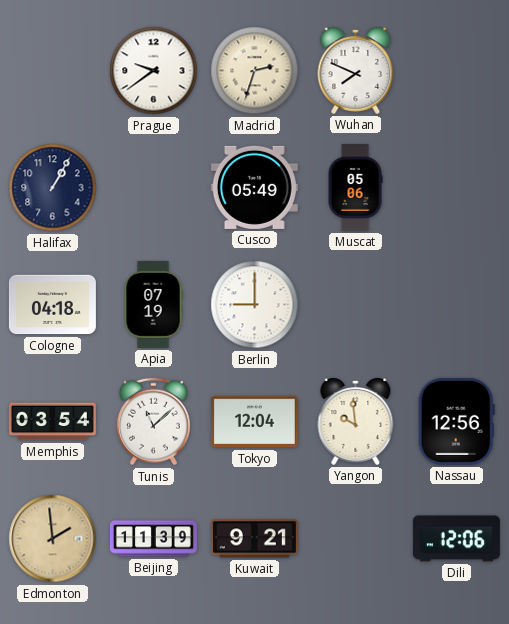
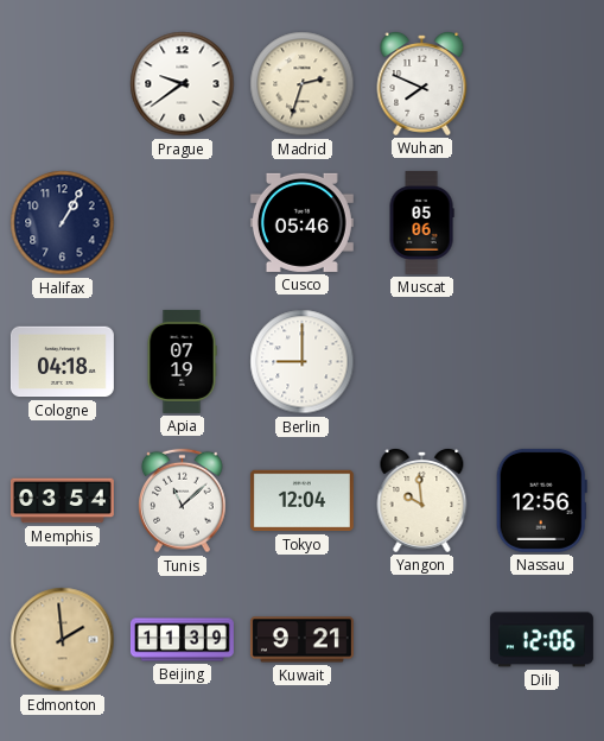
Cusco: 05:49 -> 05:46
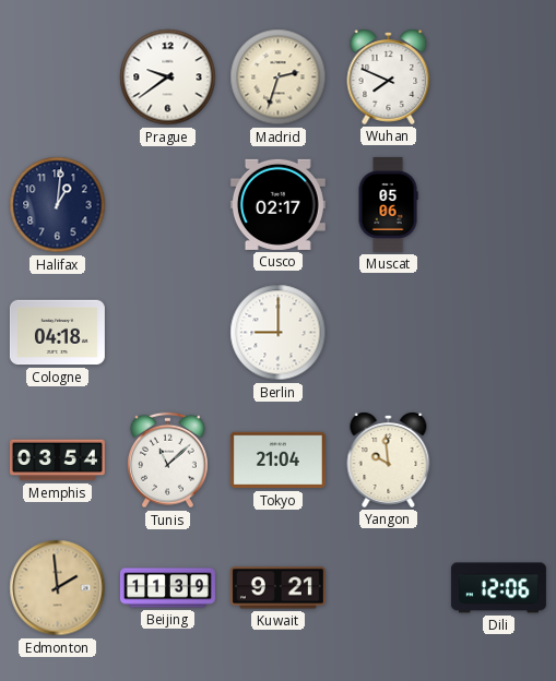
Halifax: 1:05 -> 1:01
Cusco: 05:46 -> 02:17
Apia: 07:19 -> none
Tokyo: 12:04 -> 21:04
Nassau: 12:56 -> none
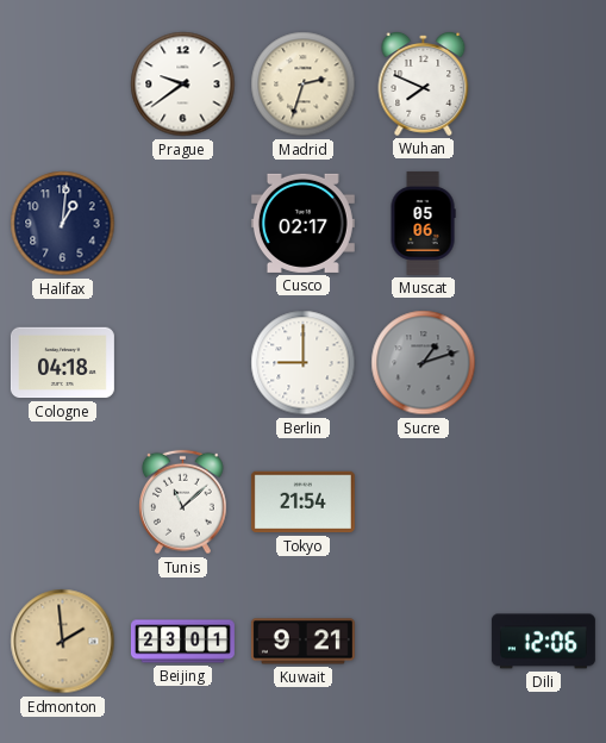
Sucre: none -> 1:12
Memphis: 03:54 -> none
Tokyo: 21:04 -> 21:54
Yangon: 9:59 -> none
Beijing: 11:39 -> 23:01
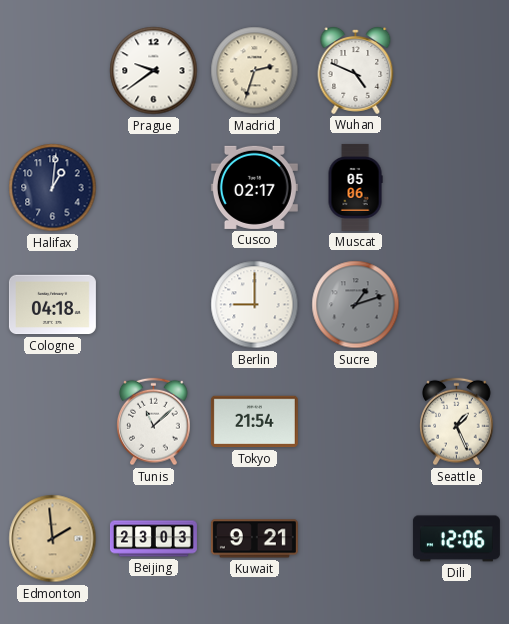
Wuhan: 7:49 -> 4:49
Seattle: none -> 1:26
Beijing: 23:01 -> 23:03
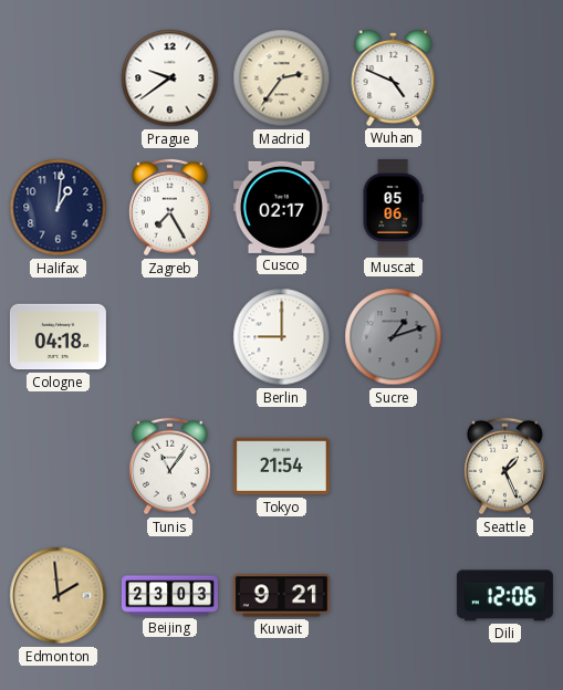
Madrid: 2:33 -> 2:36
Zagreb: none -> 7:25
Tunis: 11:08 -> 11:06
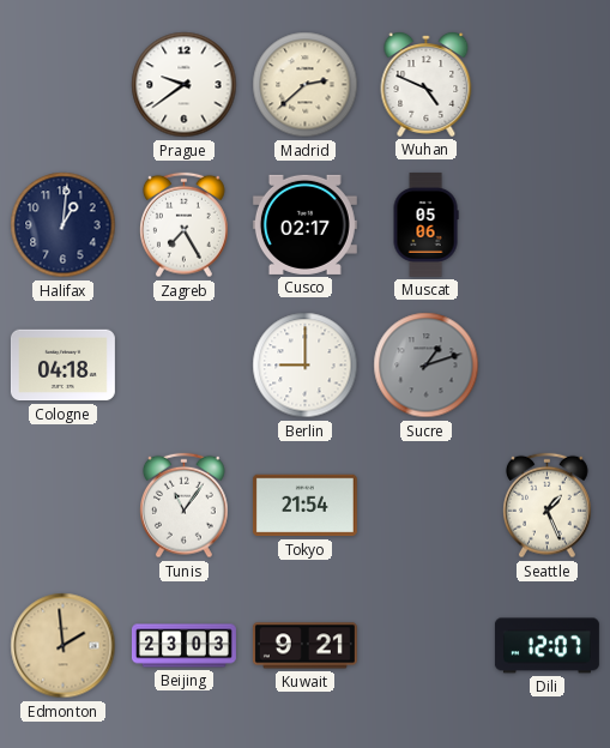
Madrid: 2:36 -> 2:38
Dili: 12:06 -> 12:07
